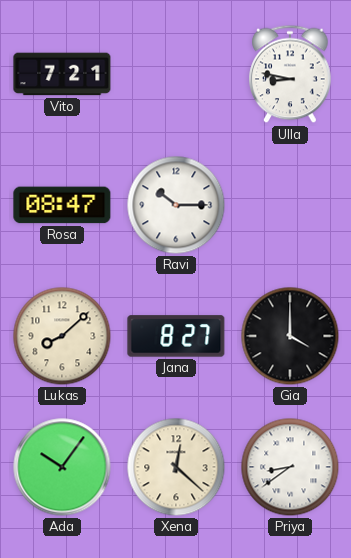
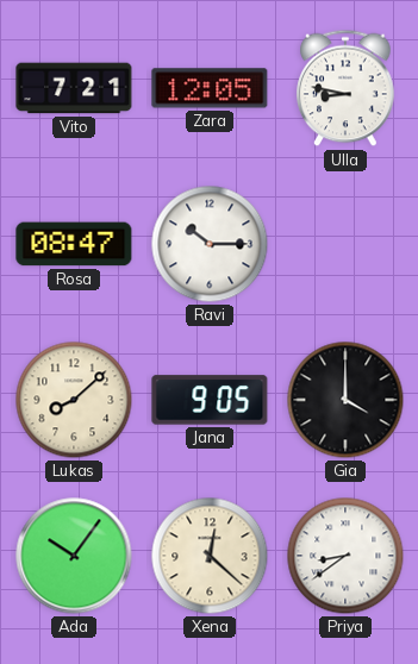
Zara: none -> 12:05
Jana: 8:27 -> 9:05
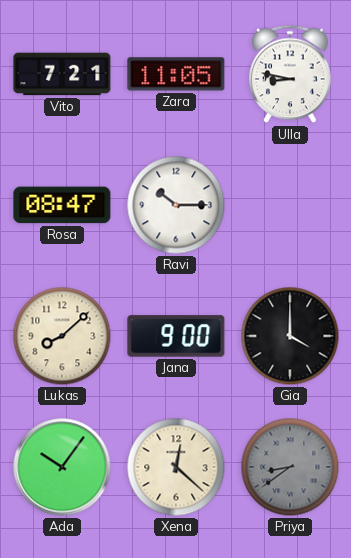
Zara: 12:05 -> 11:05
Jana: 9:05 -> 9:00
Priya dial: white -> grey
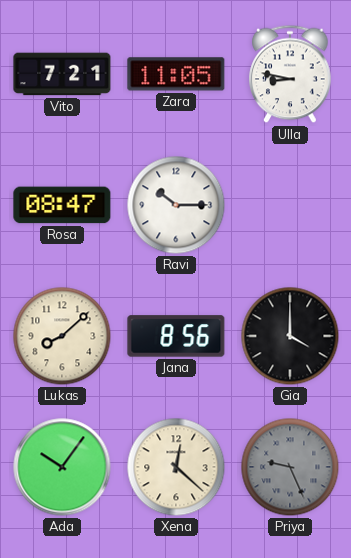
Jana: 9:00 -> 8:56
Priya: 8:39 -> 9:26
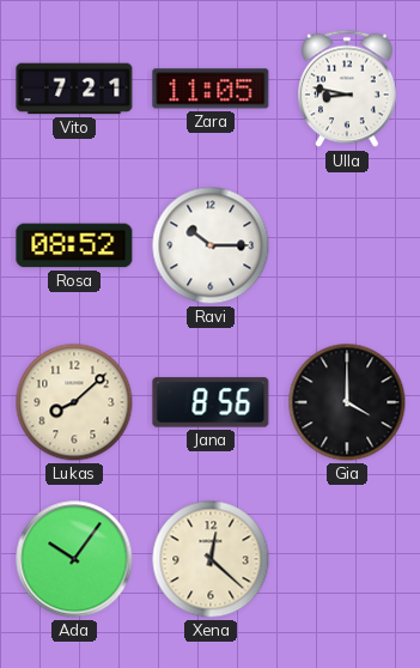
Rosa: 08:47 -> 08:52
Priya: 9:26 -> none
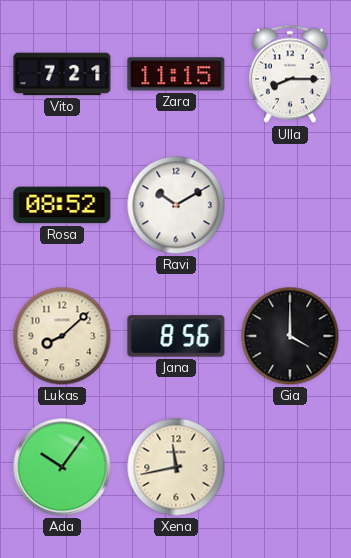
Zara: 11:05 -> 11:15
Ulla: 8:47 -> 8:15
Ravi: 10:15 -> 10:10
Xena: 12:22 -> 11:43
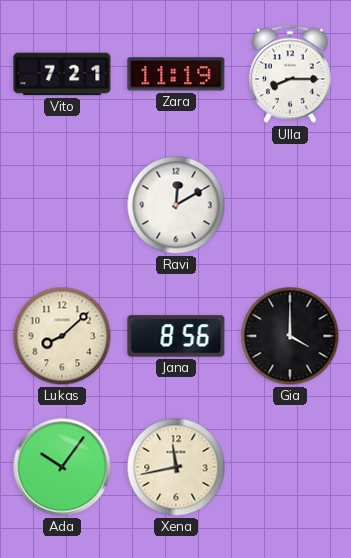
Zara: 11:15 -> 11:19
Rosa: 08:52 -> none
Ravi: 10:10 -> 12:10
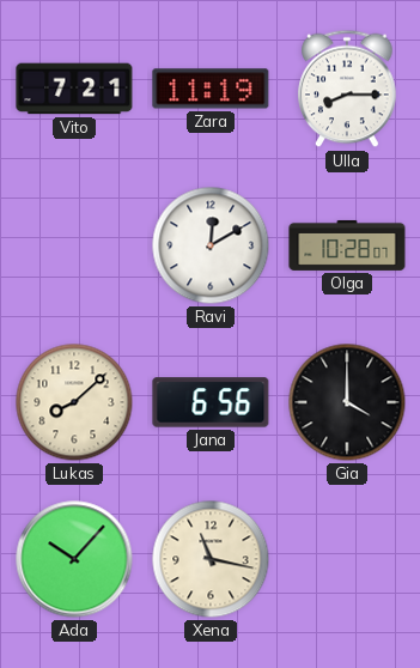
Olga: none -> 10:28
Jana: 8:56 -> 6:56
Ada: 10:06 -> 10:07
Xena: 11:43 -> 11:17
